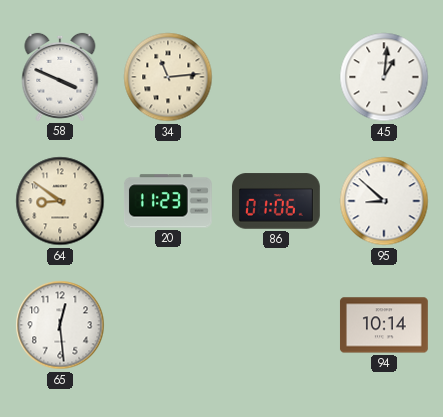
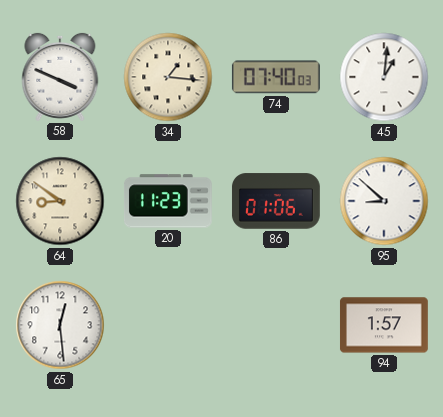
34: 11:14 -> 1:16
74: none -> 07:40
94: 10:14 -> 1:57
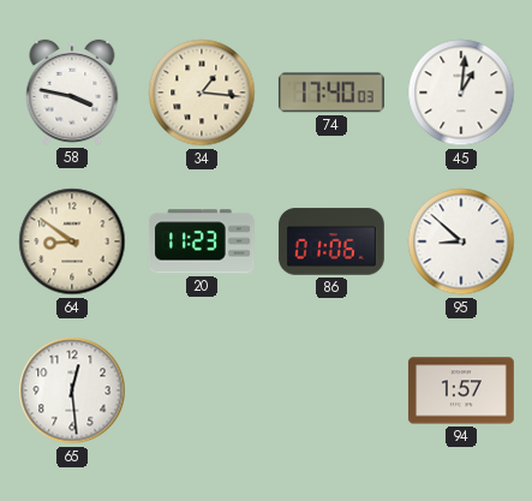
58: 3:49 -> 3:47
74: 07:40 -> 17:40
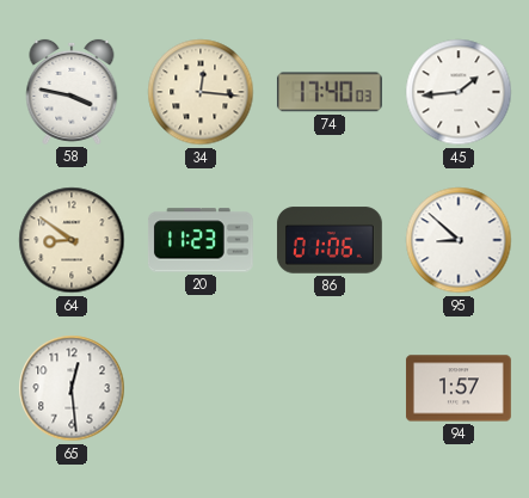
34: 1:16 -> 12:16
45: 1:01 -> 1:44
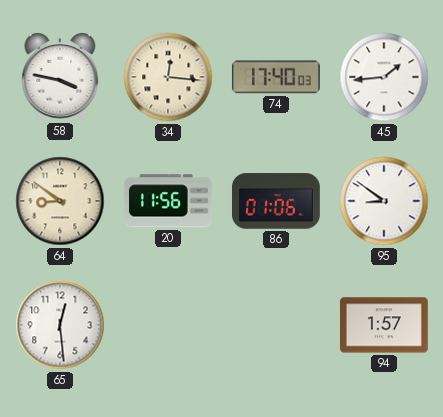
20: 11:23 -> 11:56
95: 8:52 -> 8:51
